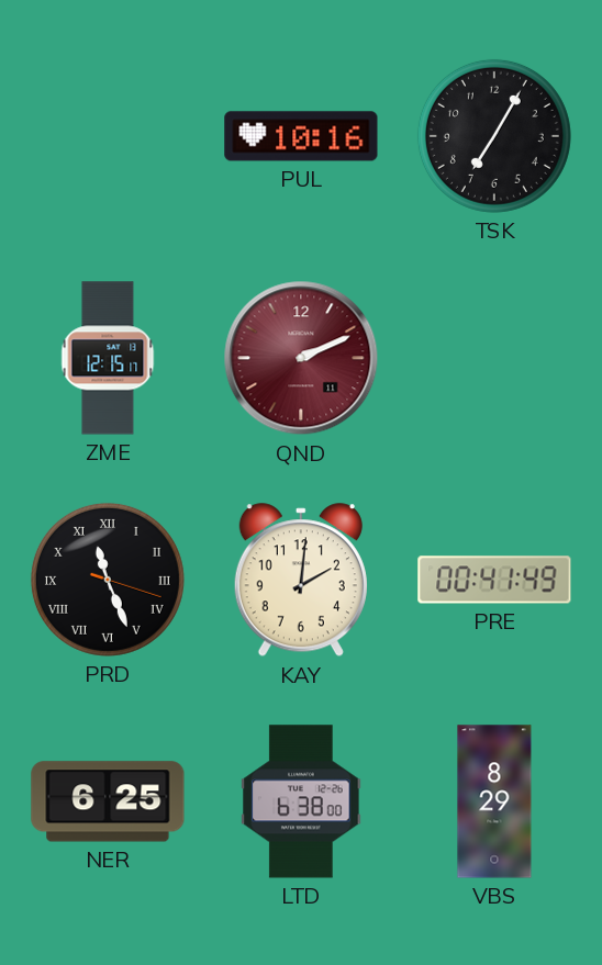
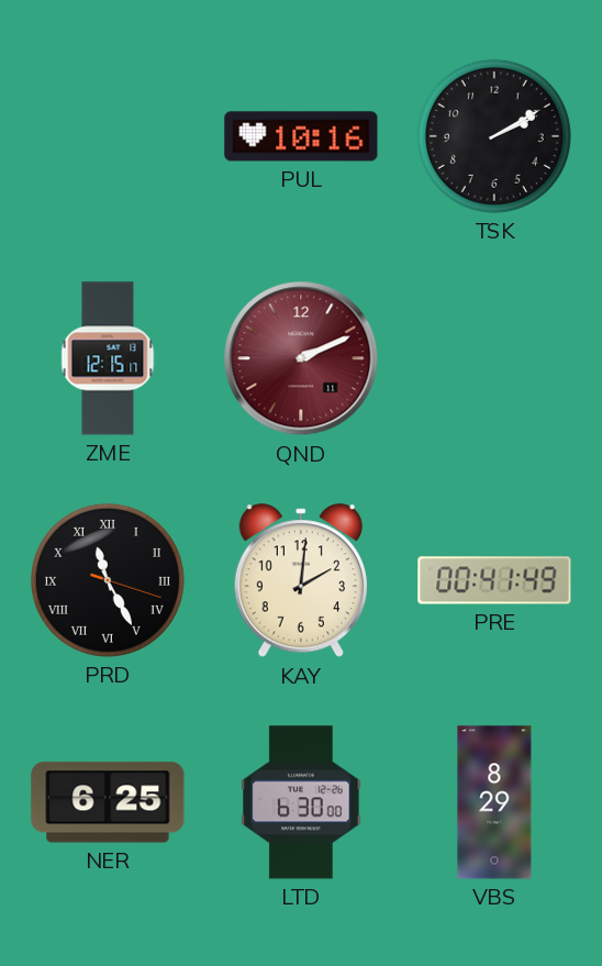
TSK: 7:05 -> 2:10
PRD: 11:26 -> 11:25
LTD: 6:38 -> 6:30
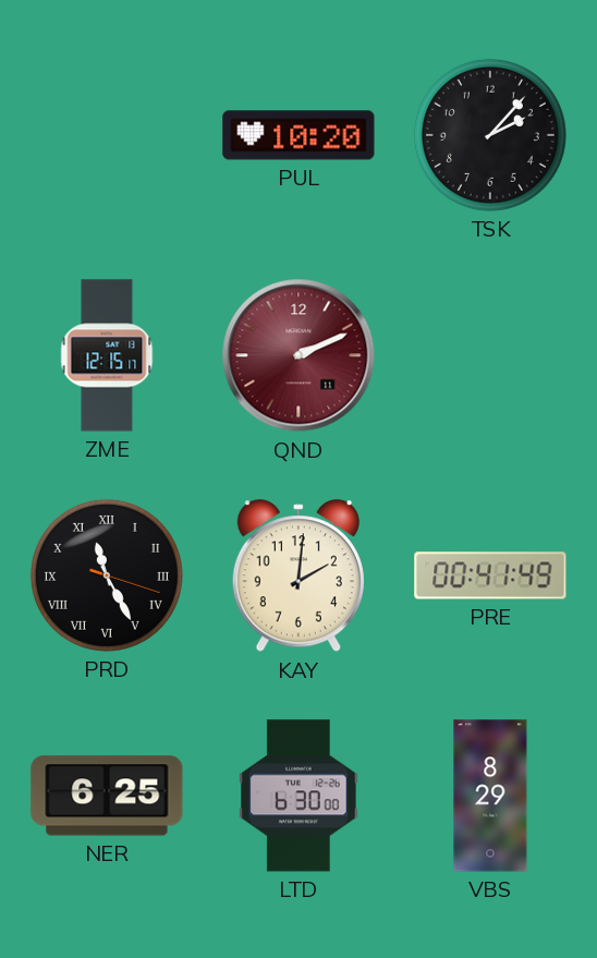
PUL: 10:16 -> 10:20
TSK: 2:10 -> 2:07
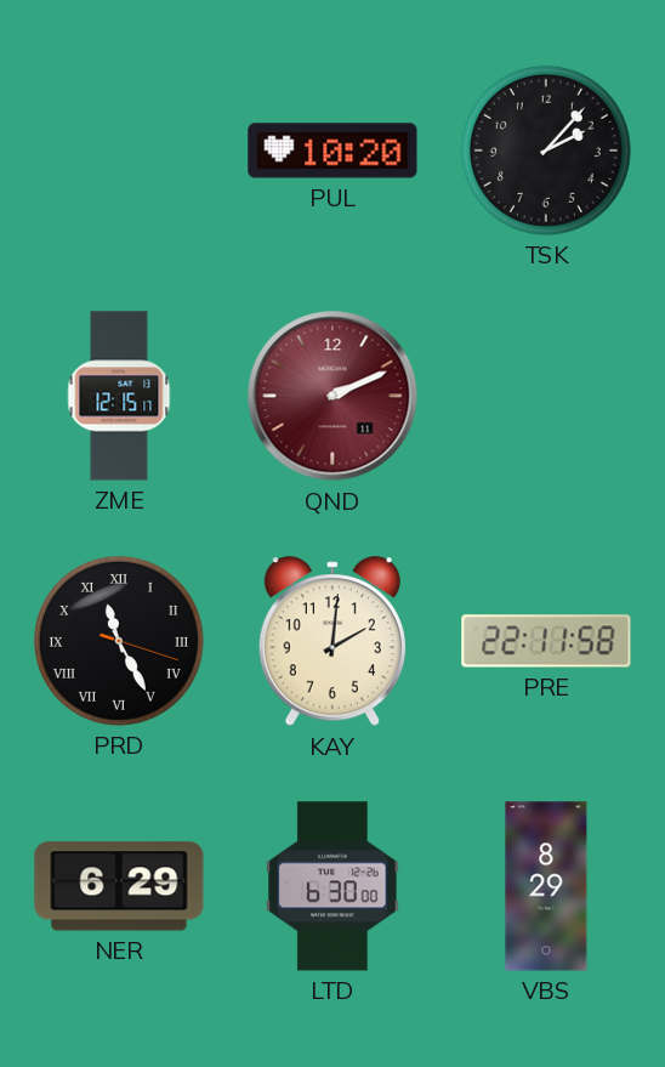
PRE: 00:41 -> 22:11
NER: 6:25 -> 6:29
